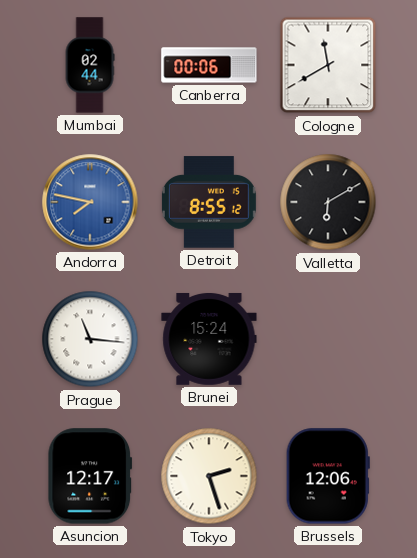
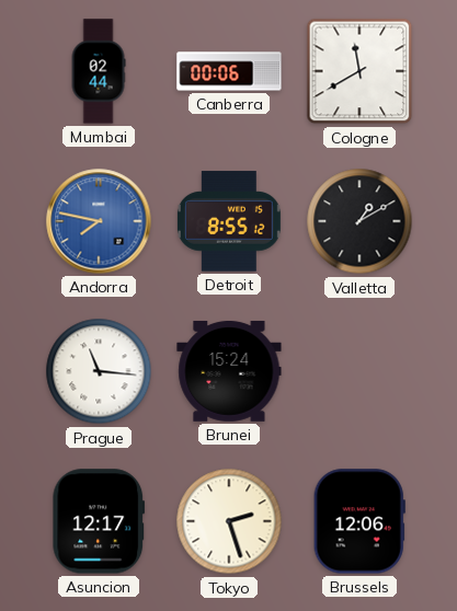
Valletta: 6:10 -> 1:10
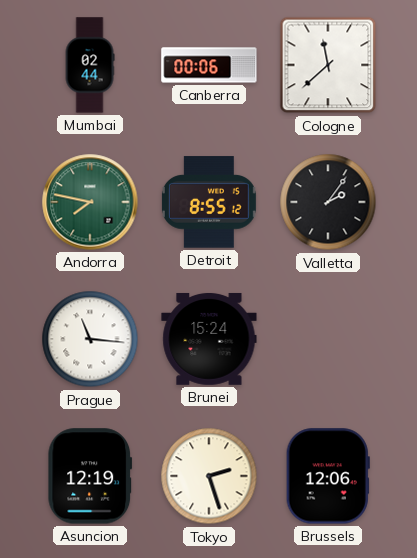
Cologne: 11:40 -> 11:38
Andorra dial: blue -> green
Valletta: 1:10 -> 2:06
Asuncion: 12:17 -> 12:19
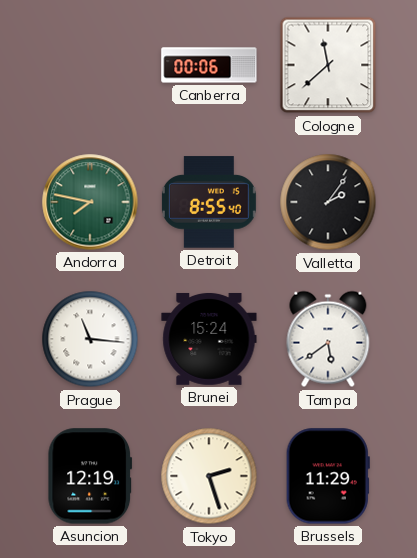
Mumbai: 02:44 -> none
Detroit: 8:55:12 -> 8:55:40
Tampa: none -> 5:39
Brussels: 12:06 -> 11:29
